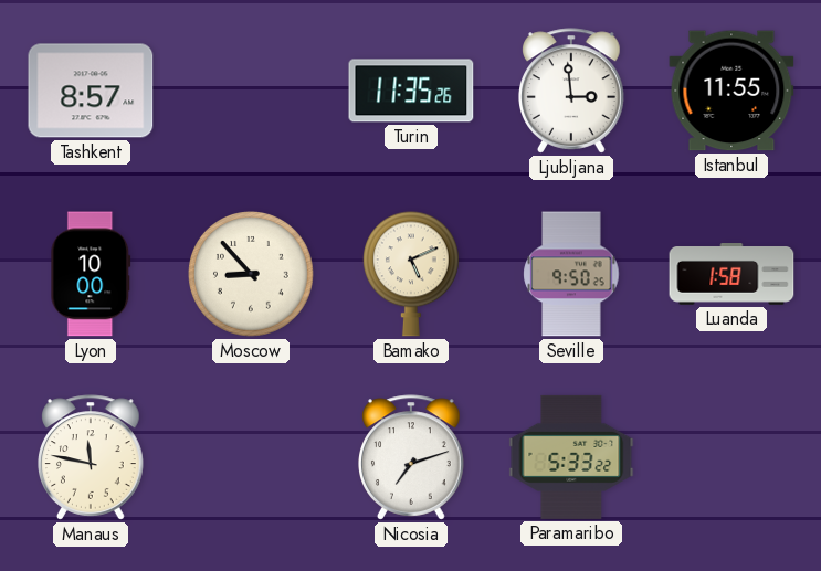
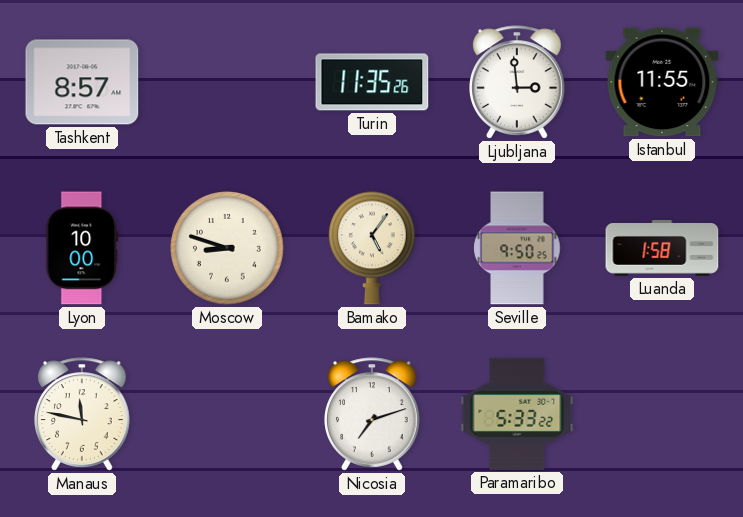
Moscow: 8:53 -> 8:48
Bamako: 5:11 -> 5:06
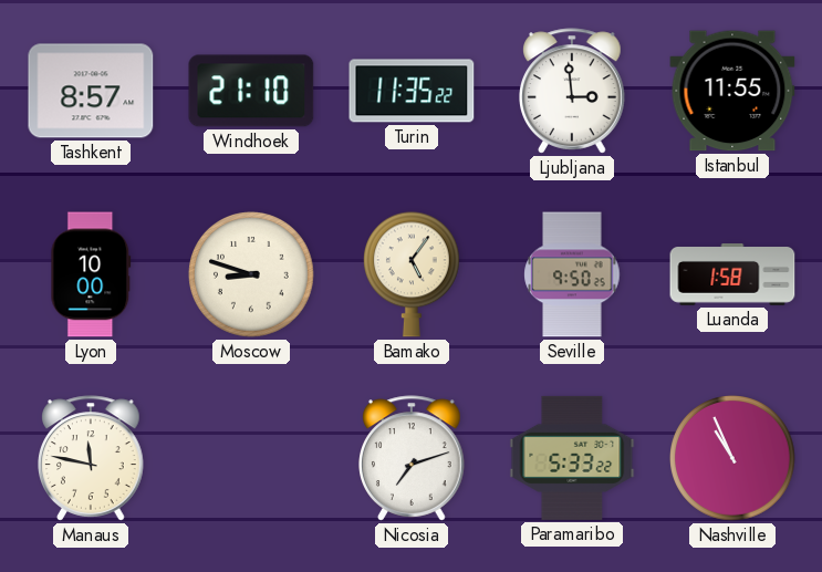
Windhoek: none -> 21:10
Turin: 11:35:26 -> 11:35:22
Nashville: none -> 10:56
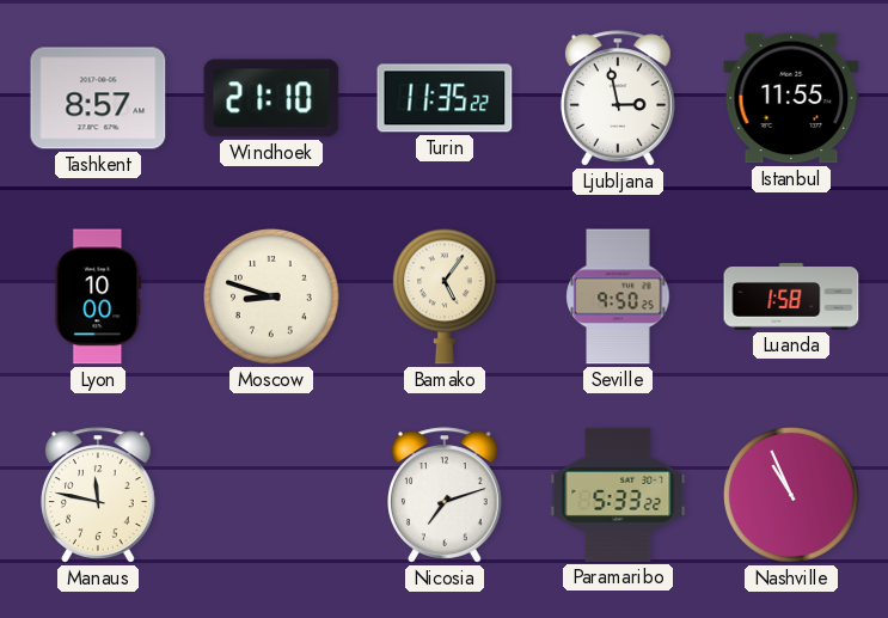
Ljubljana: 2:59 -> 2:58
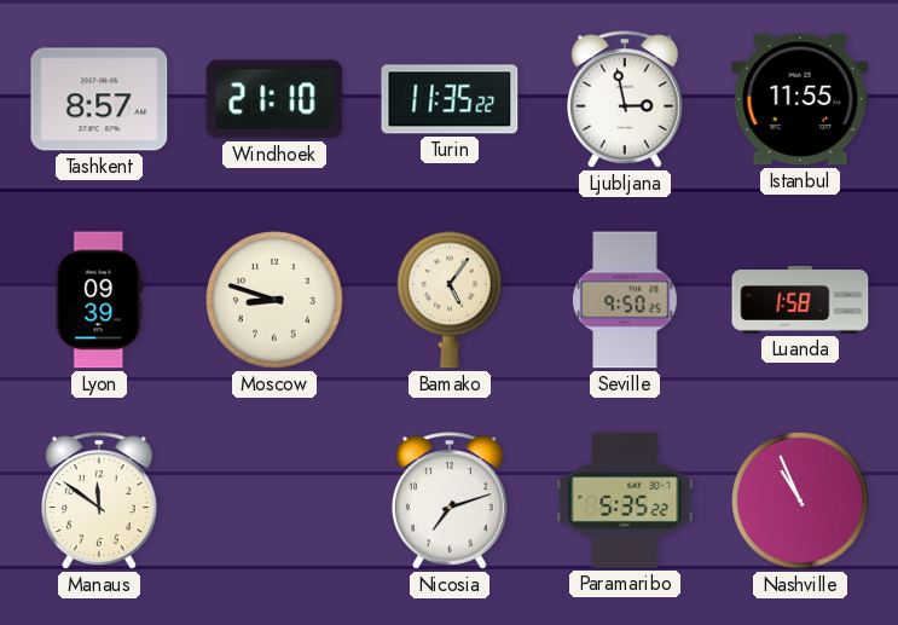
Lyon: 10:00 -> 09:39
Manaus: 11:47 -> 11:51
Paramaribo: 5:33 -> 5:35
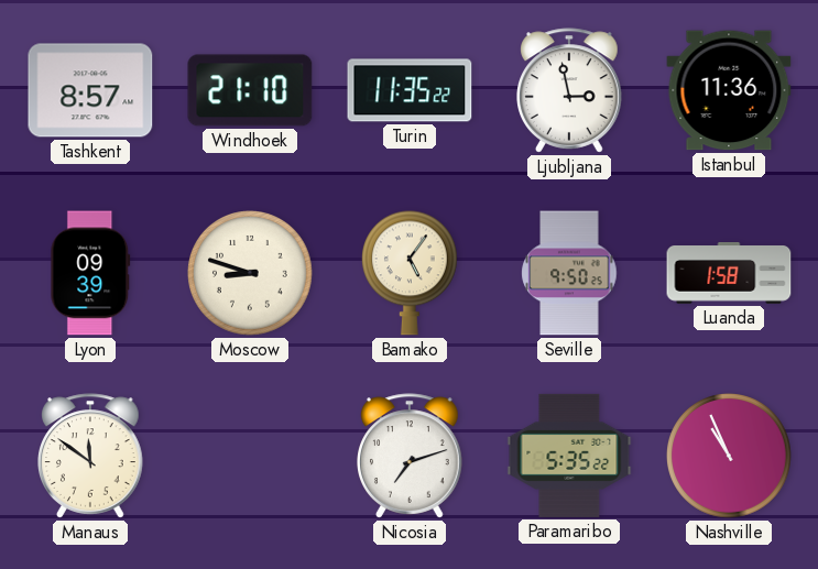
Istanbul: 11:55 -> 11:36
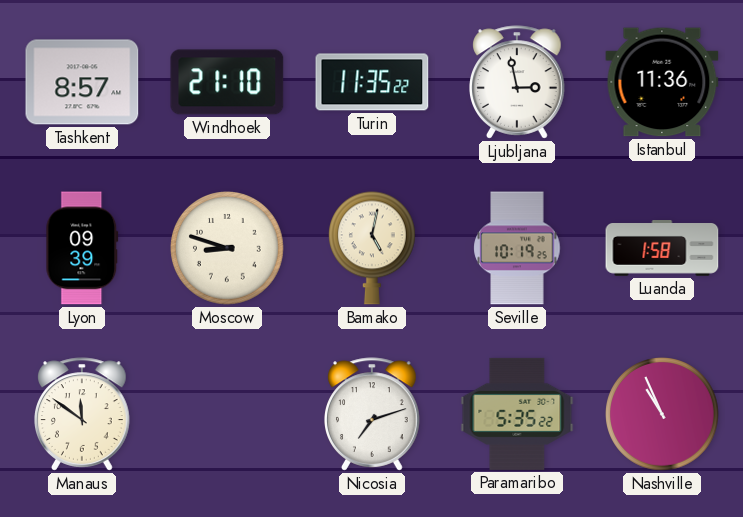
Bamako: 5:06 -> 5:02
Seville: 9:50 -> 10:19
